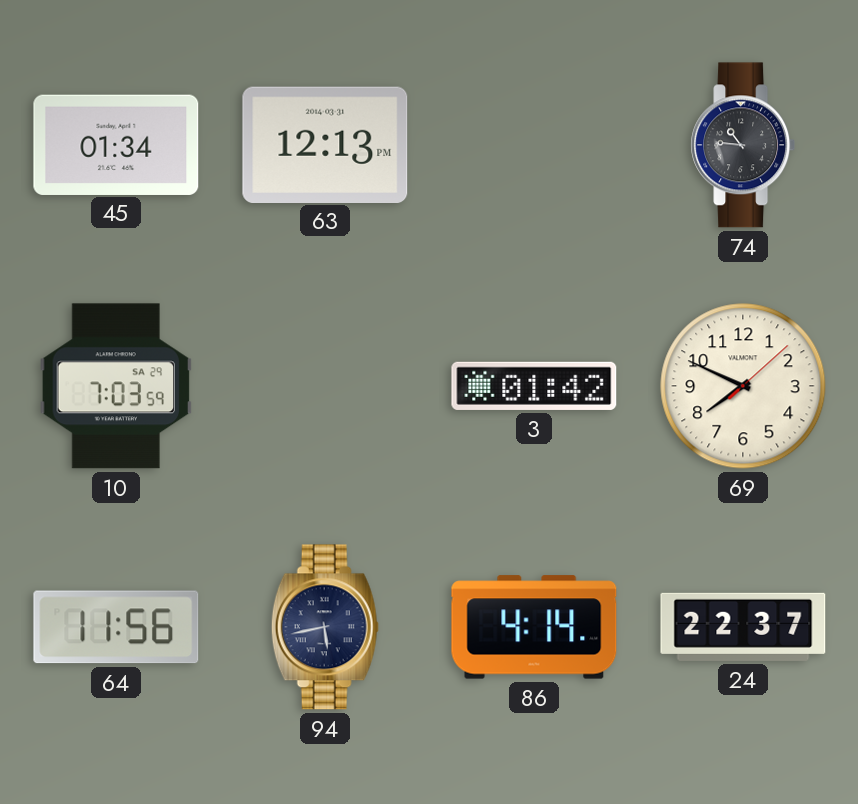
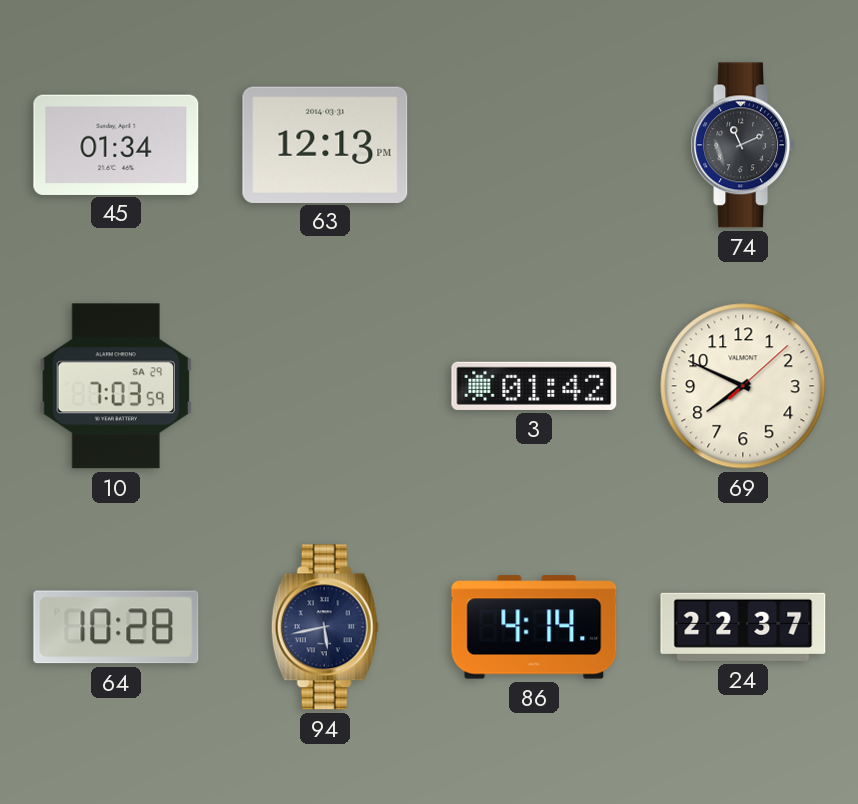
74: 10:46 -> 11:11
64: 11:56 -> 10:28
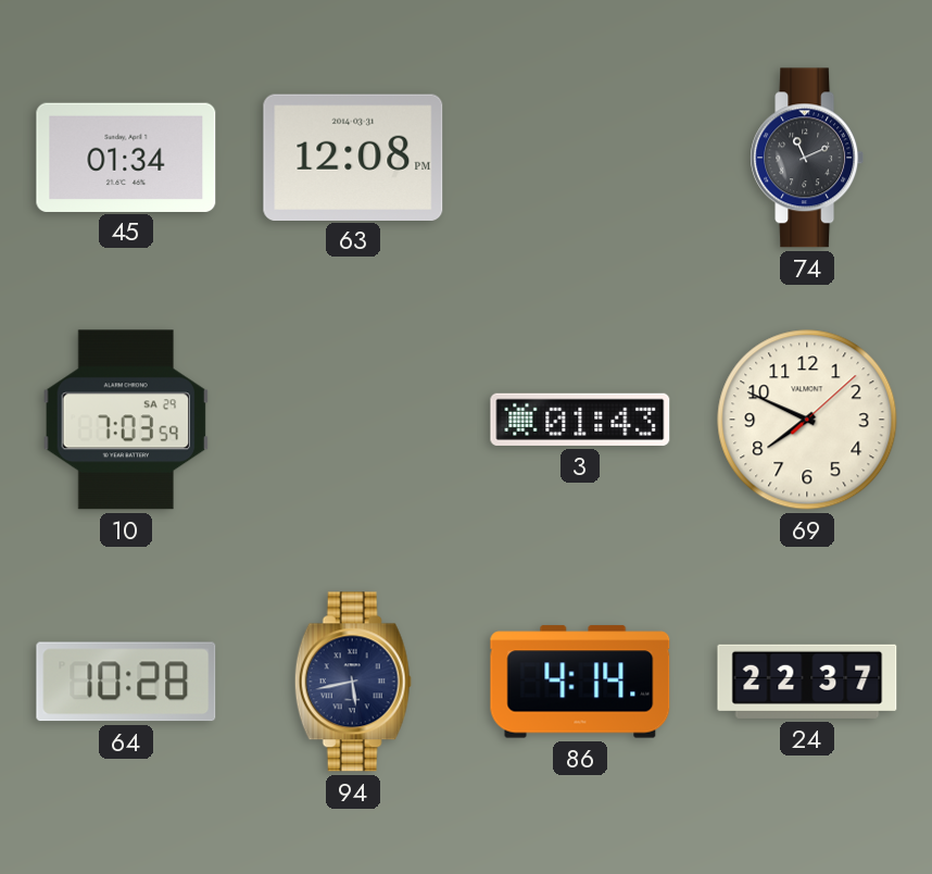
63: 12:13 -> 12:08
3: 01:42 -> 01:43
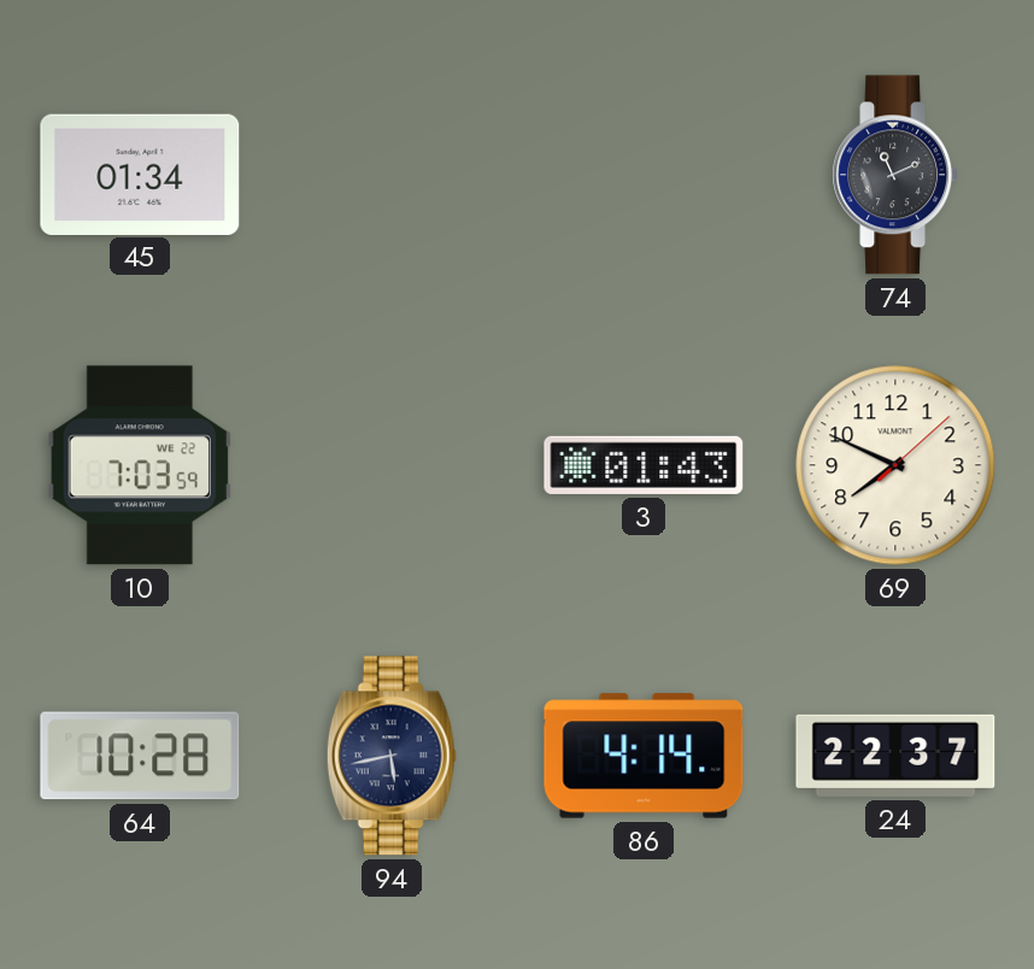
63: 12:08 -> none
10 date: SA 29 -> WE 22
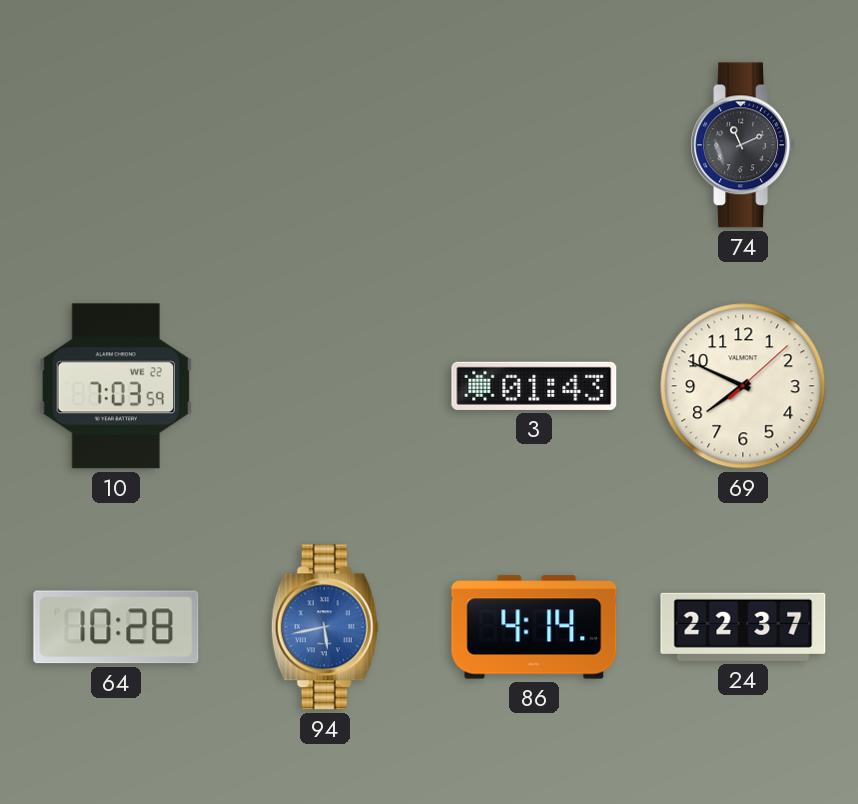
45: 01:34 -> none
94 dial: navy -> blue
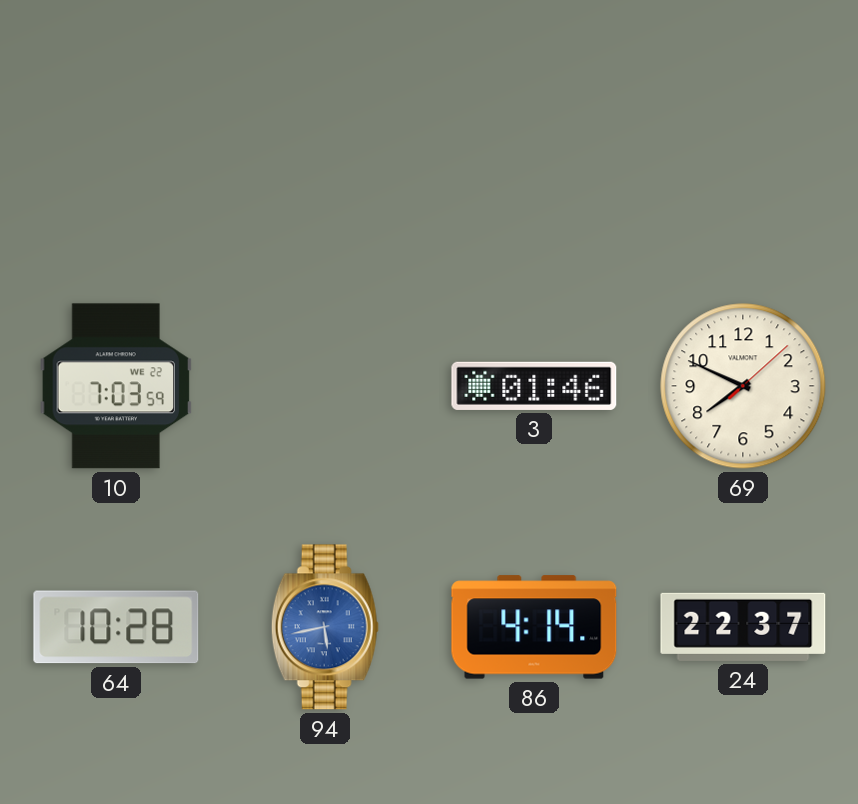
74: 11:11 -> none
3: 01:43 -> 01:46
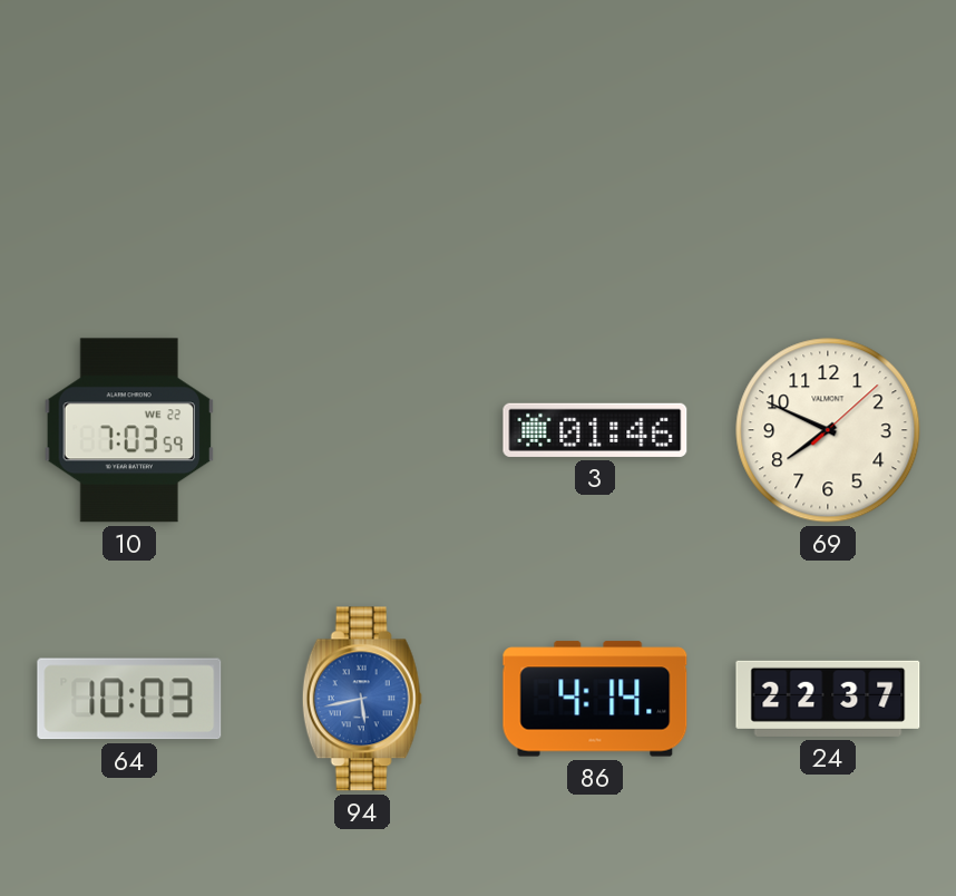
64: 10:28 -> 10:03
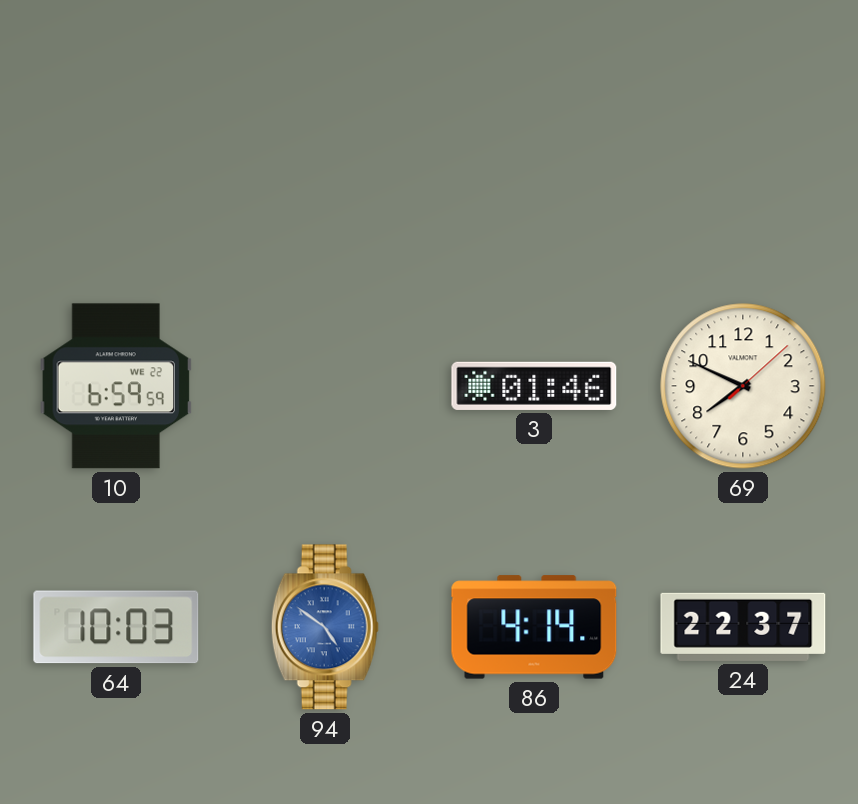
10: 7:03 -> 6:59
94: 5:43 -> 4:51
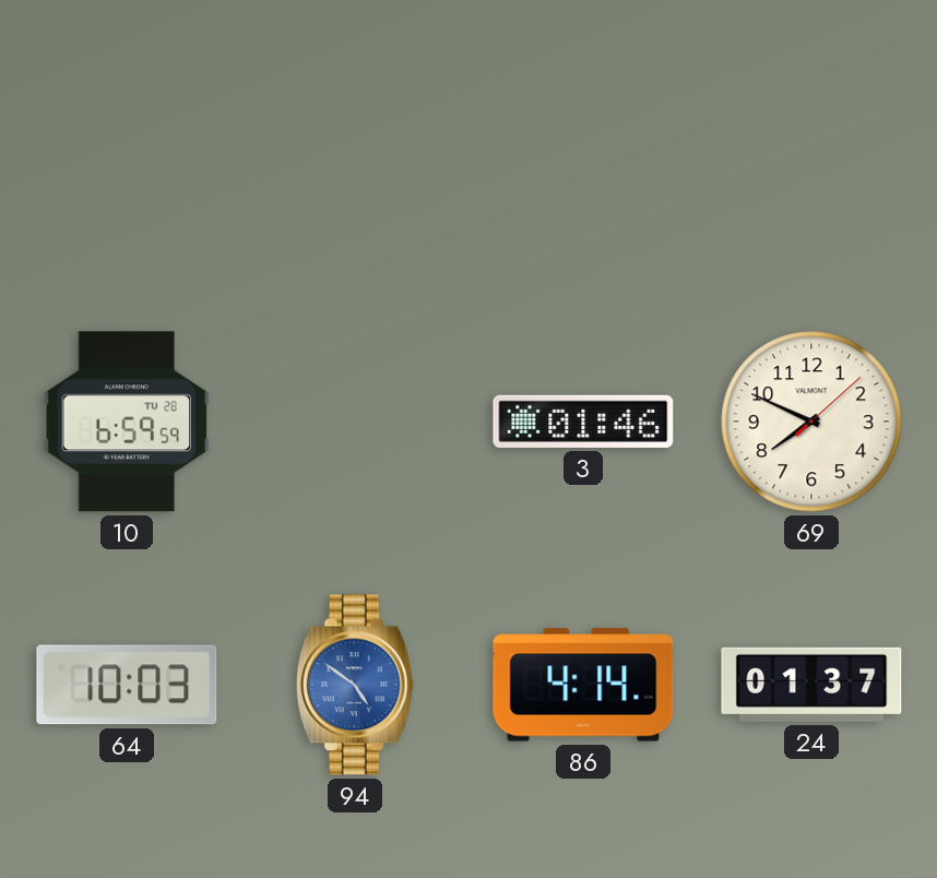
10 date: WE 22 -> TU 28
24: 22:37 -> 01:37
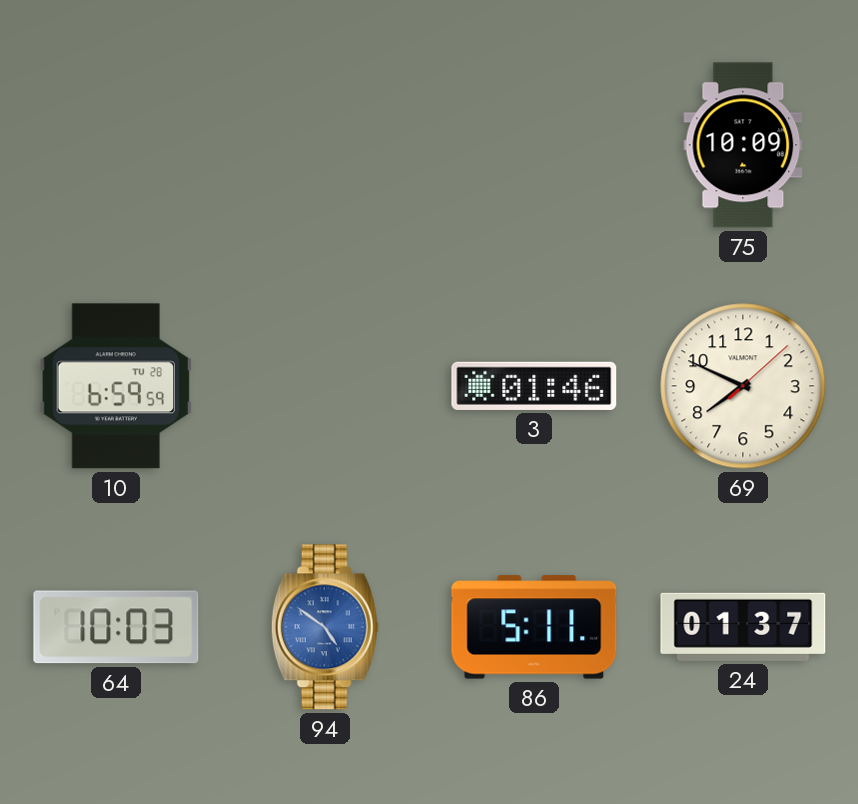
75: none -> 10:09
86: 4:14 -> 5:11
